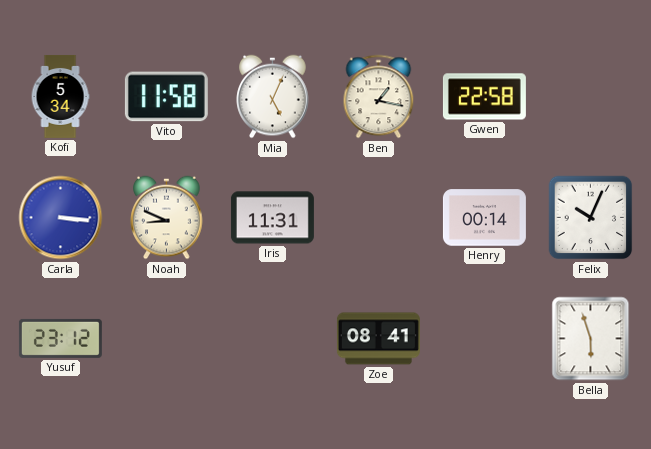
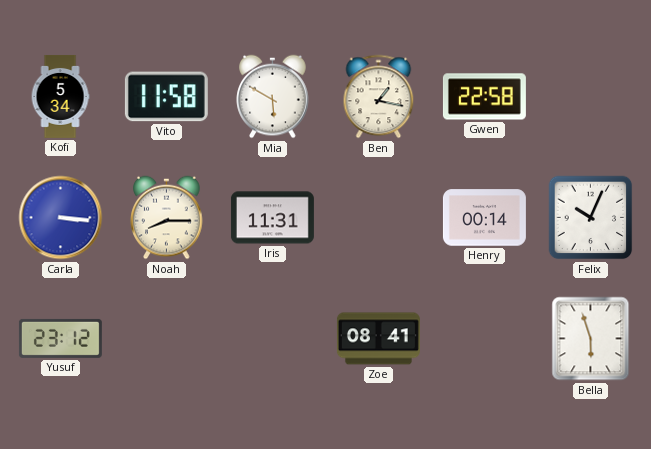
Mia: 5:04 -> 5:50
Noah: 8:49 -> 8:15
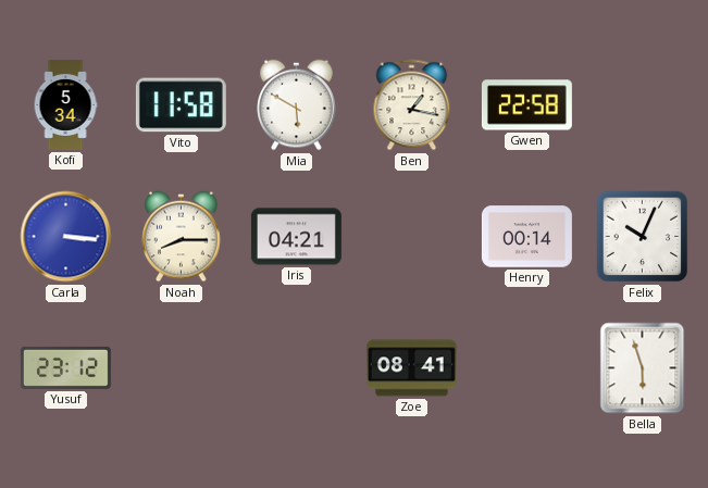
Iris: 11:31 -> 04:21
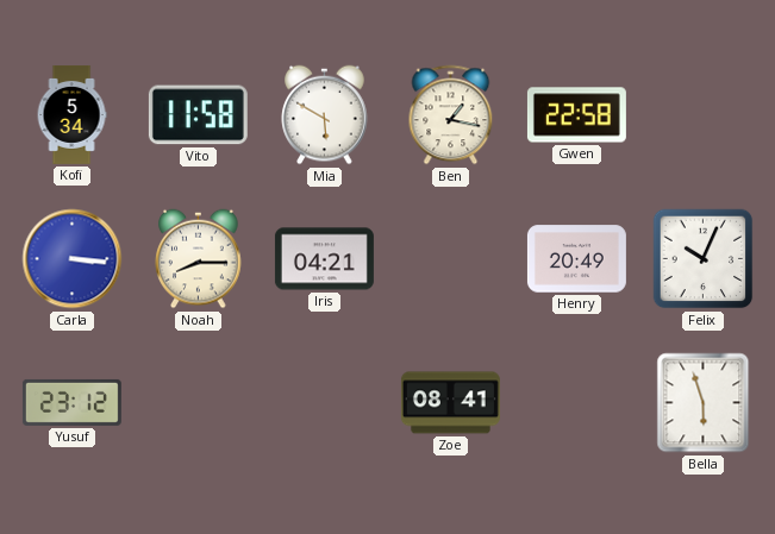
Henry: 00:14 -> 20:49
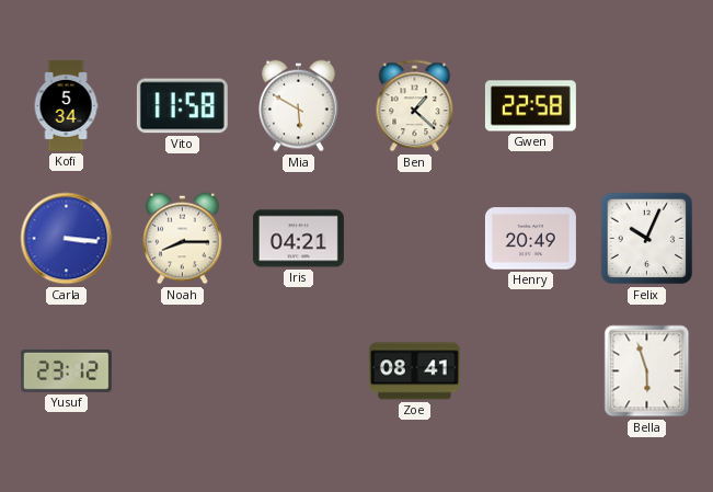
Ben: 1:17 -> 1:22
